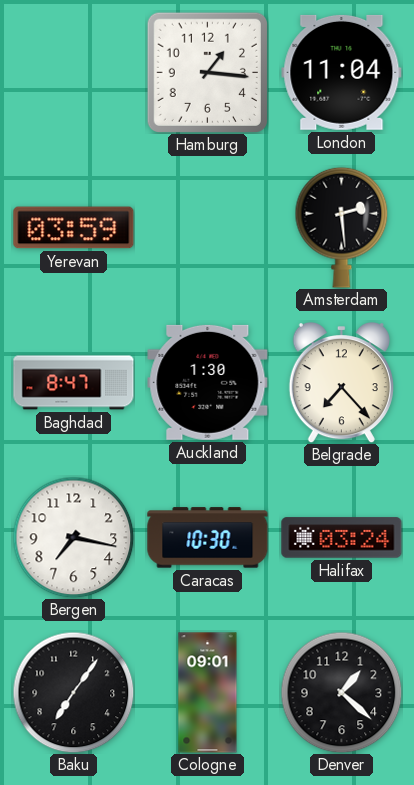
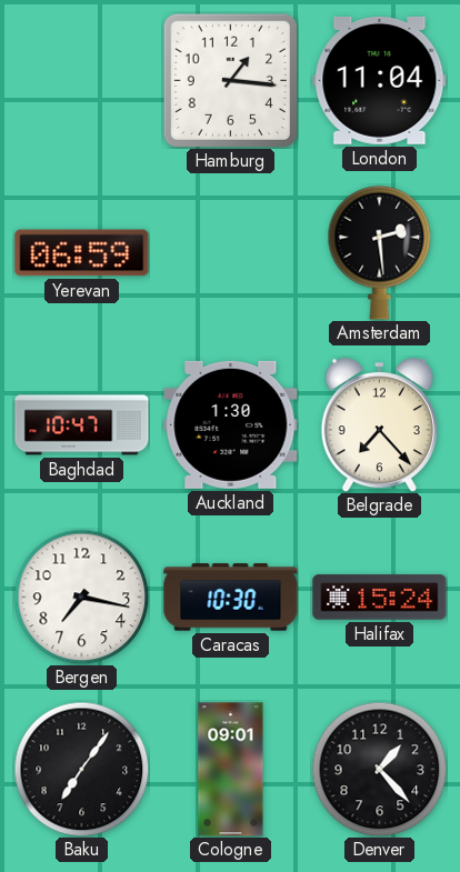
Yerevan: 03:59 -> 06:59
Baghdad: 8:47 -> 10:47
Halifax: 03:24 -> 15:24
Denver: 1:22 -> 1:23
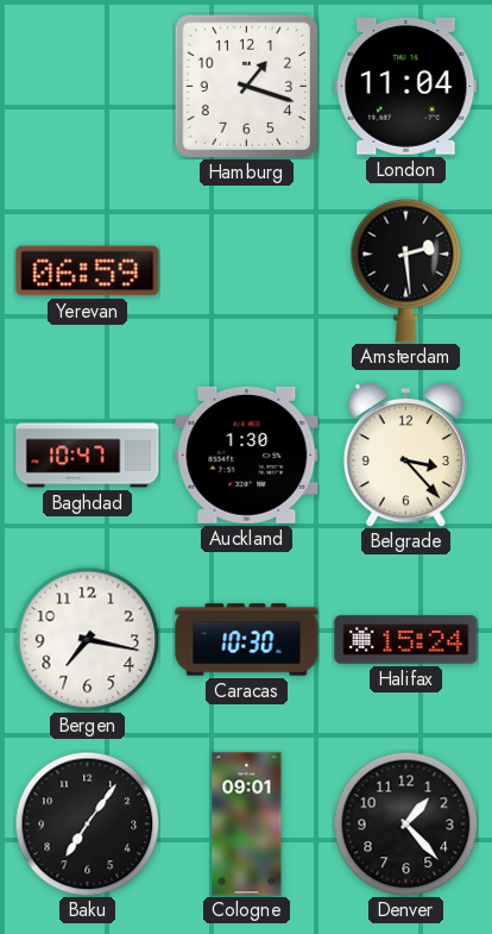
Hamburg: 1:16 -> 1:18
Belgrade: 7:23 -> 3:23
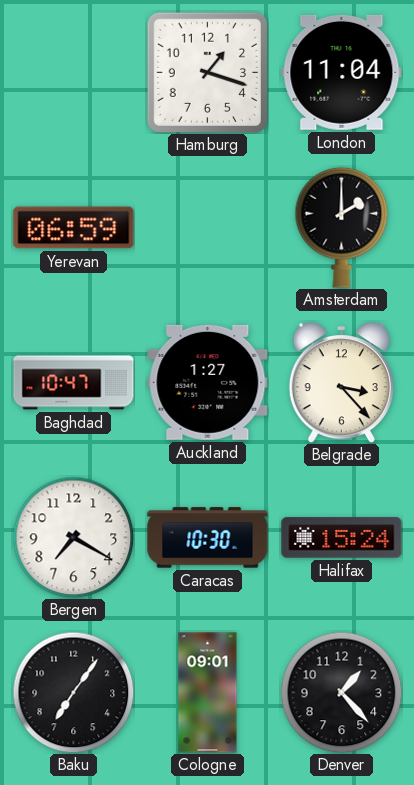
Amsterdam: 2:29 -> 2:00
Auckland: 1:30 -> 1:27
Bergen: 7:17 -> 7:20
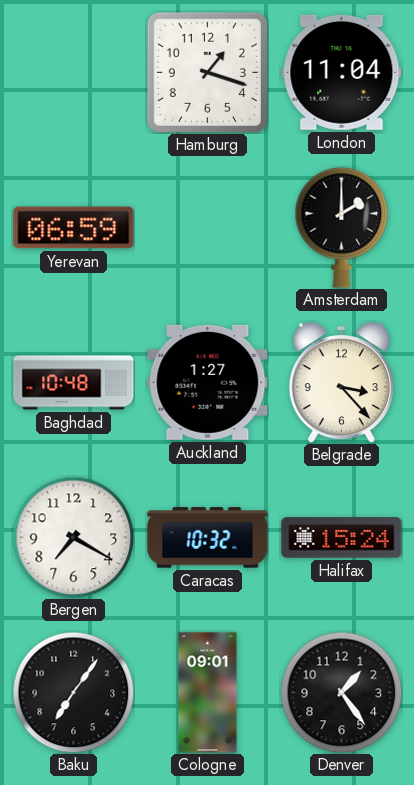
Baghdad: 10:47 -> 10:48
Caracas: 10:30 -> 10:32
Denver: 1:23 -> 1:24
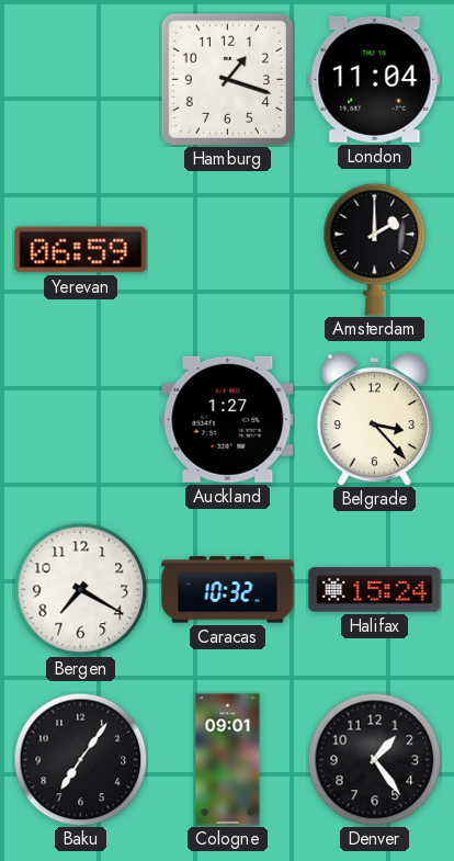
Baghdad: 10:48 -> none
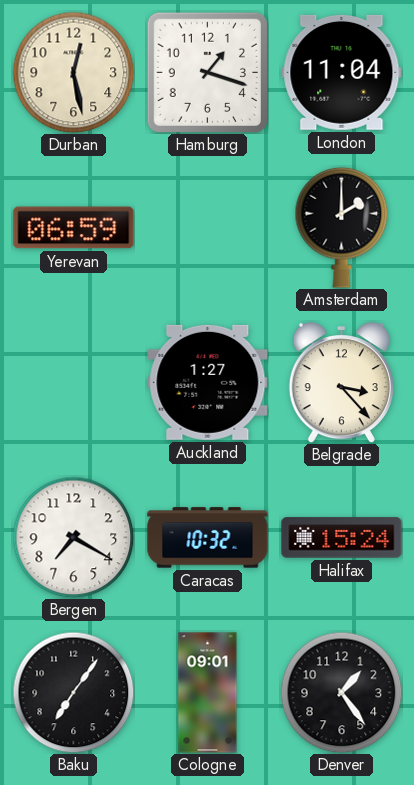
Durban: none -> 12:28
